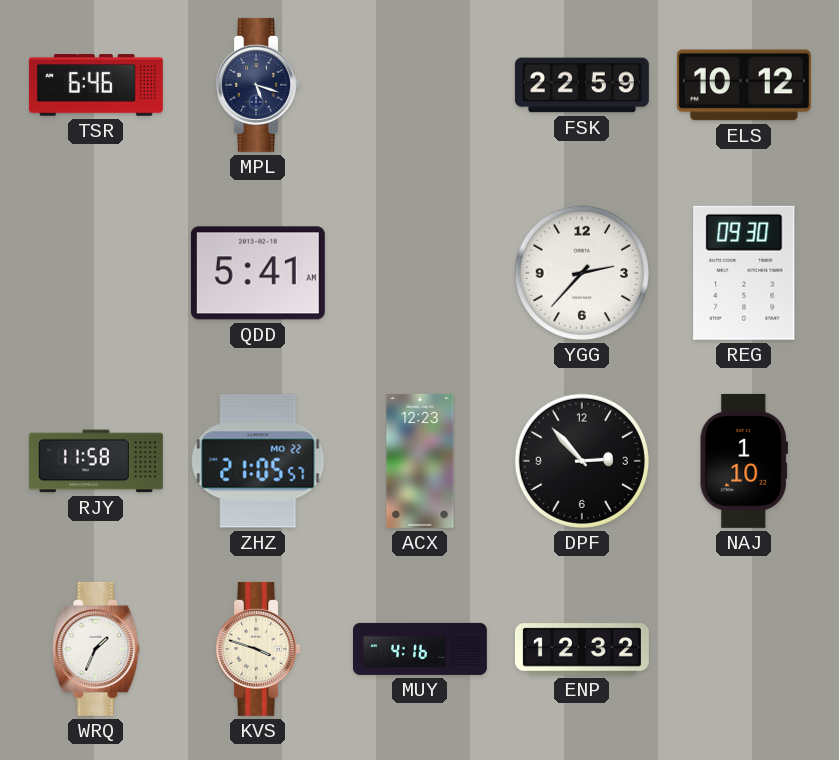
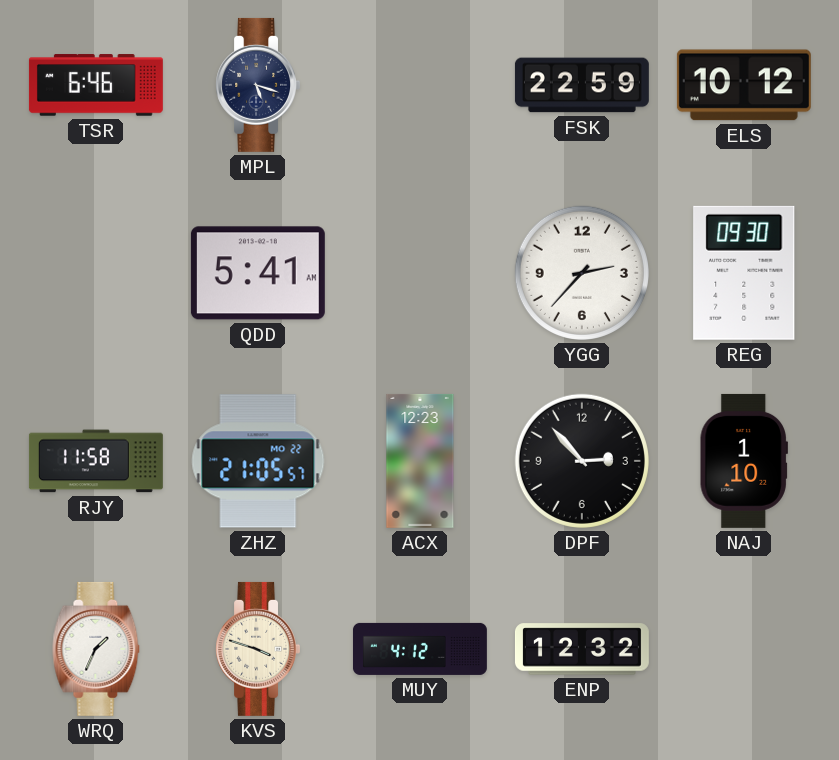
MUY: 4:16 -> 4:12
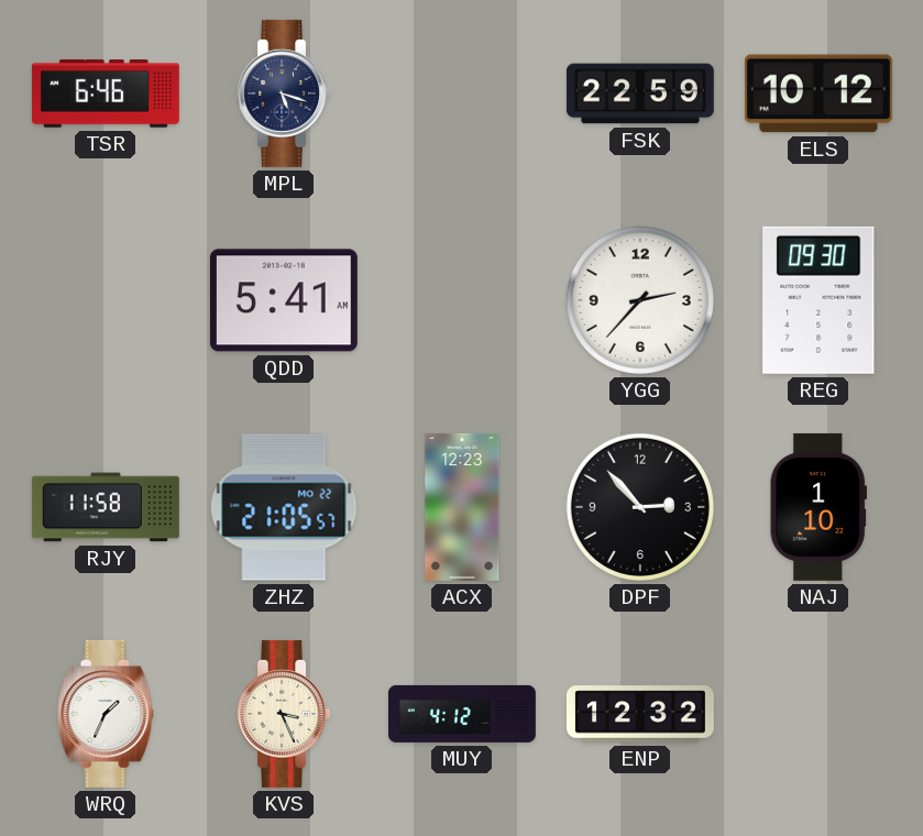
KVS: 3:48 -> 3:26
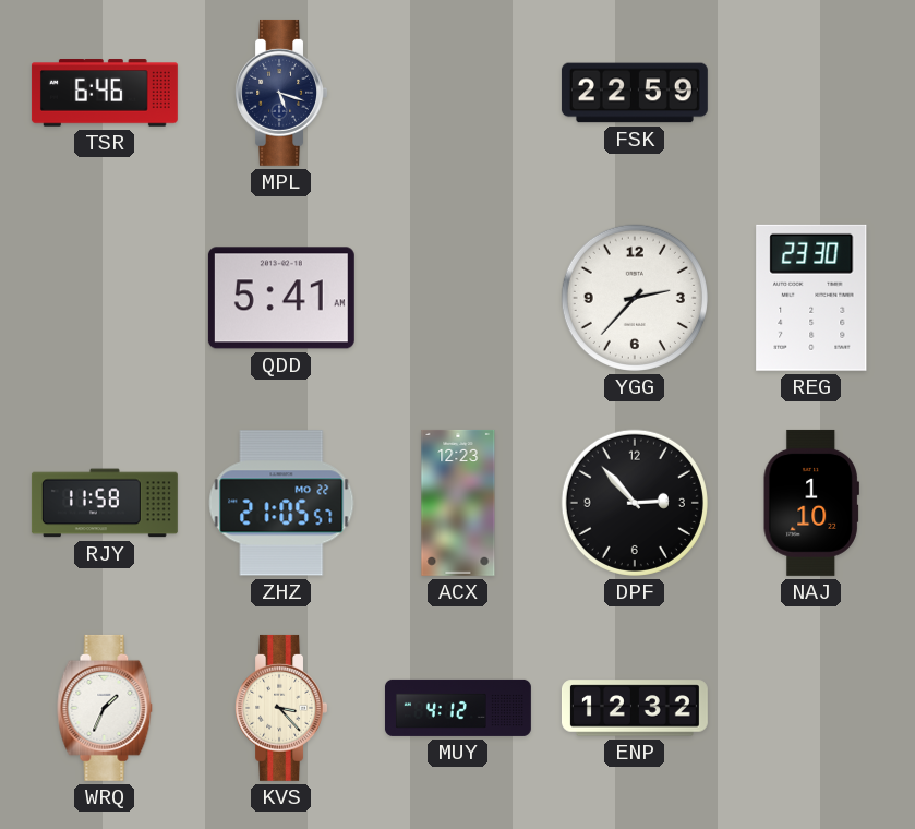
ELS: 10:12 -> none
REG: 09:30 -> 23:30
KVS: 3:26 -> 3:23
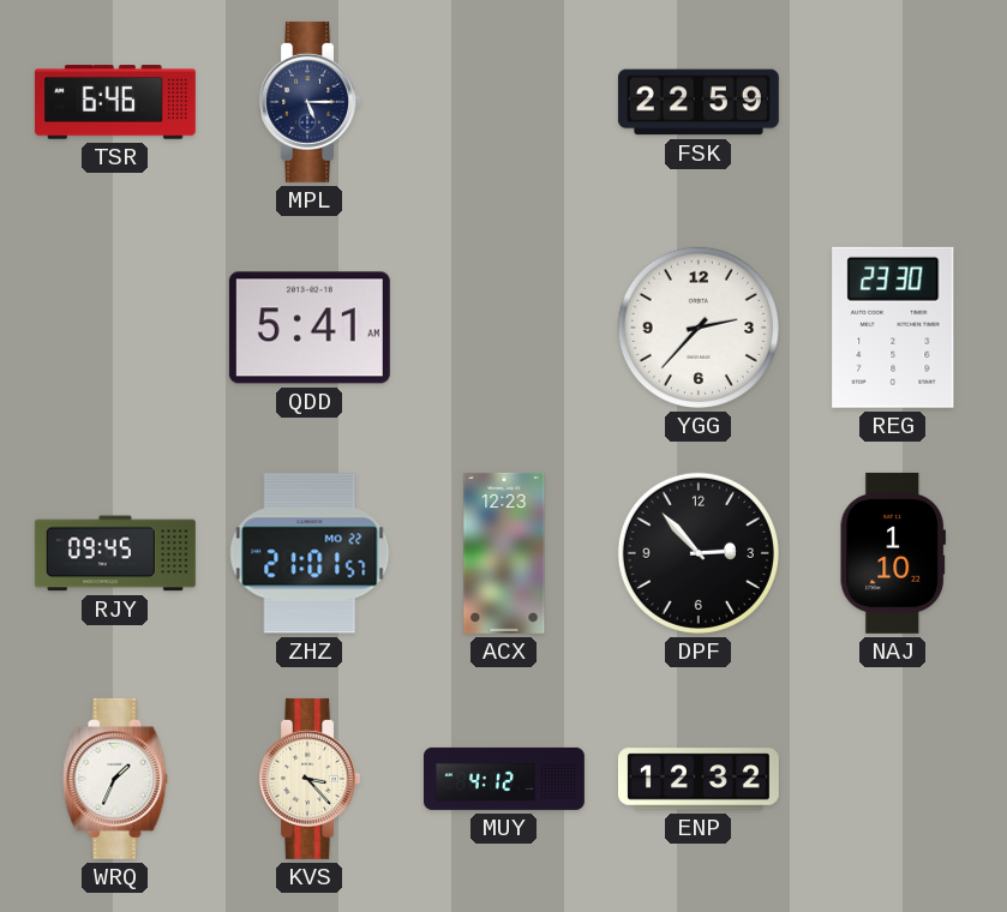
MPL: 5:18 -> 5:15
RJY: 11:58 -> 09:45
ZHZ: 21:05 -> 21:01
